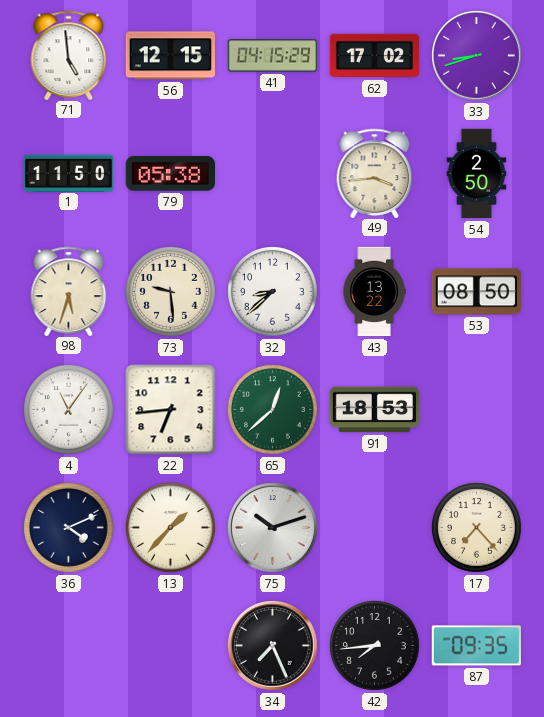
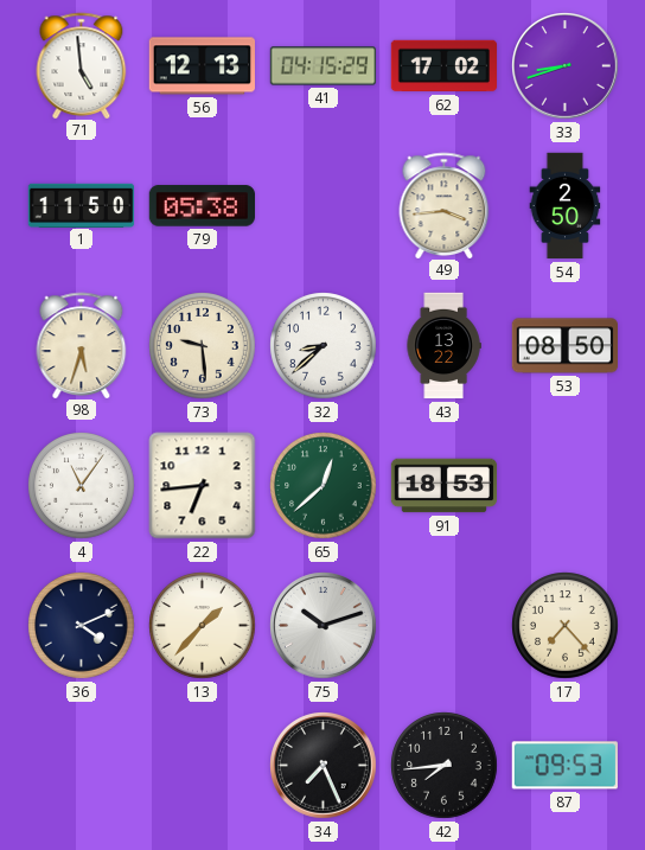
56: 12:15 -> 12:13
87: 09:35 -> 09:53
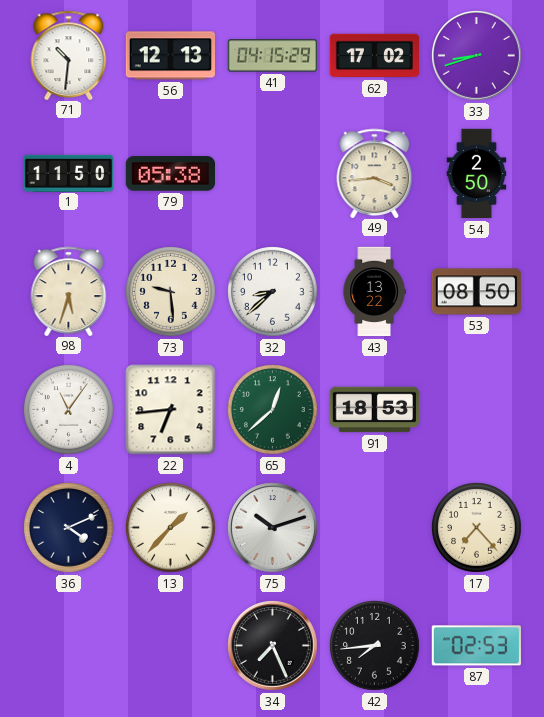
71: 4:59 -> 10:31
87: 09:53 -> 02:53
